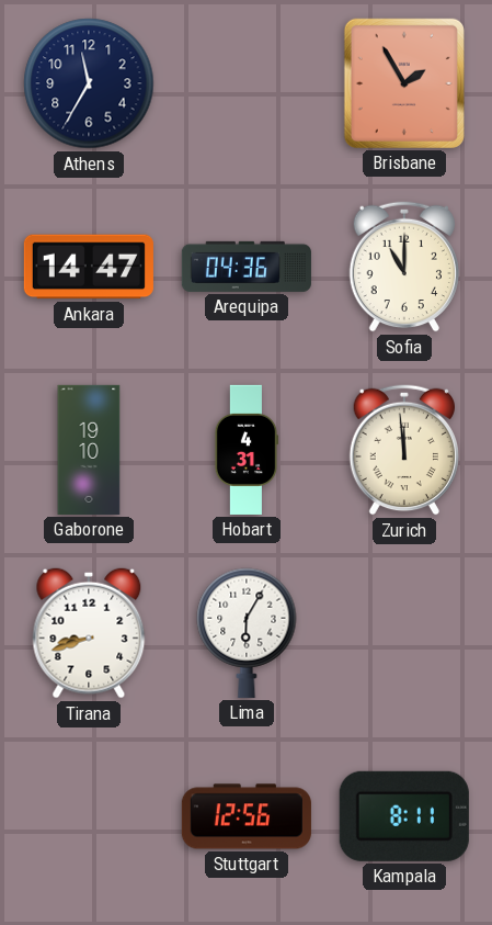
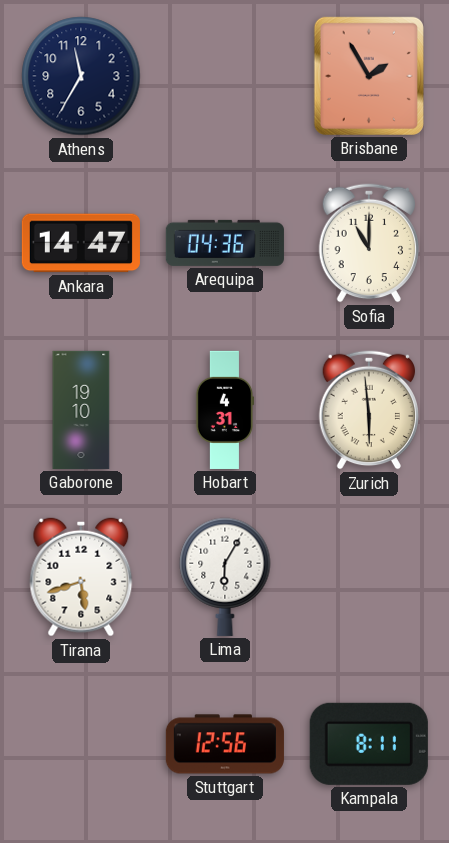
Zurich: 11:59 -> 5:59
Tirana: 8:42 -> 5:42
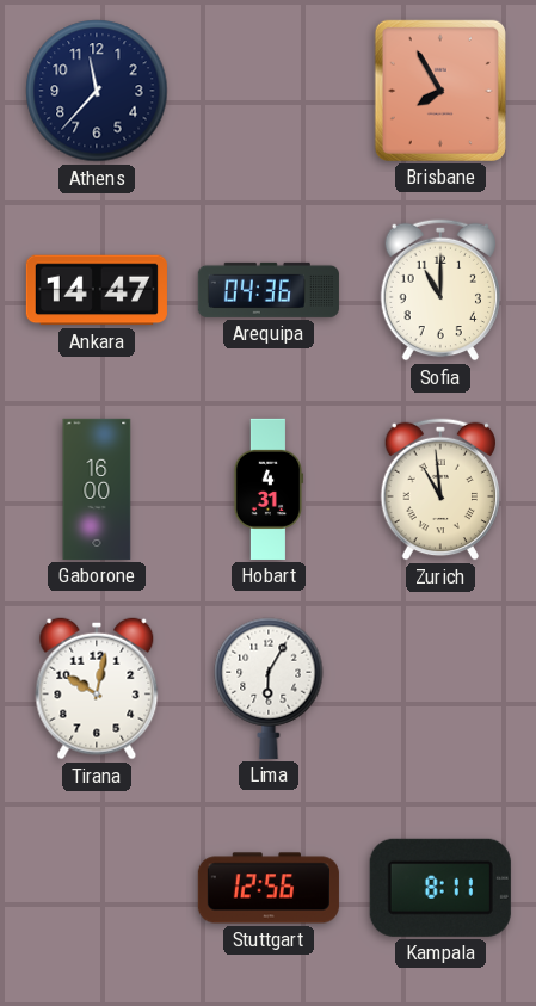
Athens: 11:35 -> 11:37
Brisbane: 1:55 -> 7:55
Gaborone: 19:10 -> 16:00
Zurich: 5:59 -> 10:59
Tirana: 5:42 -> 10:02
